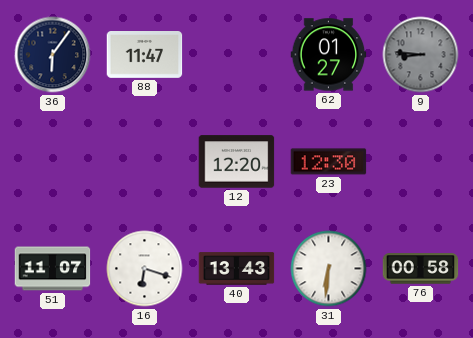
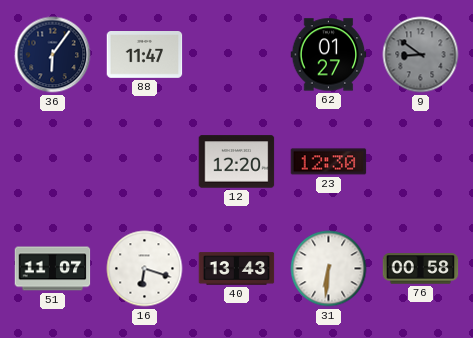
9: 8:46 -> 8:51
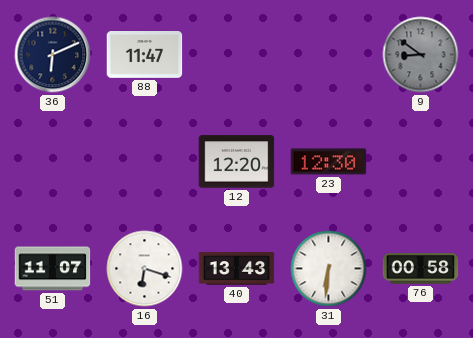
36: 6:06 -> 6:11
62: 01:27 -> none
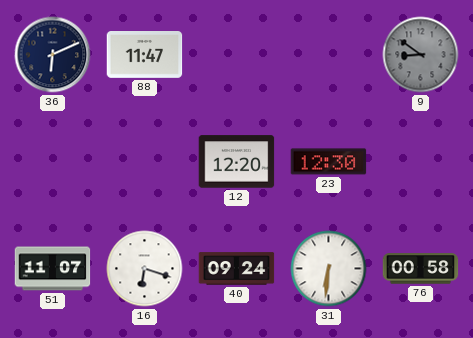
40: 13:43 -> 09:24
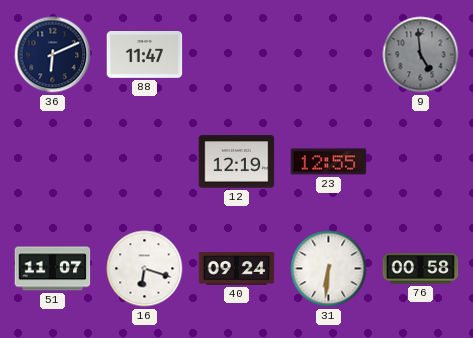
9: 8:51 -> 4:59
12: 12:20 -> 12:19
23: 12:30 -> 12:55
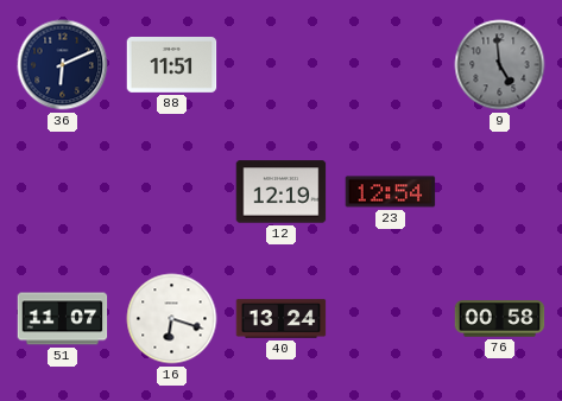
88: 11:47 -> 11:51
23: 12:55 -> 12:54
40: 09:24 -> 13:24
31: 6:31 -> none
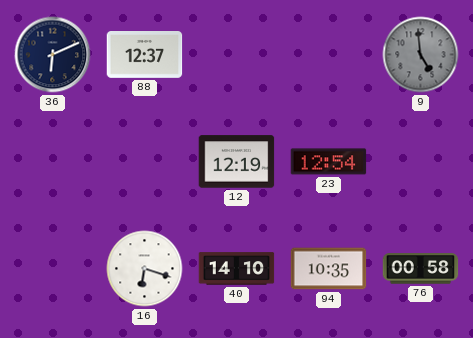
88: 11:51 -> 12:37
51: 11:07 -> none
40: 13:24 -> 14:10
94: none -> 10:35
